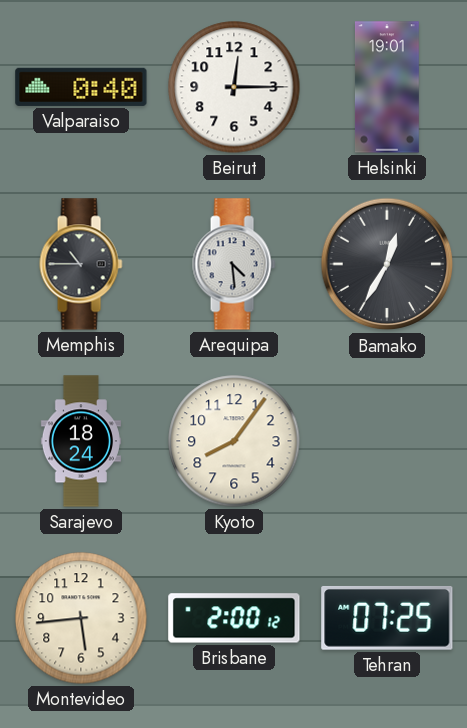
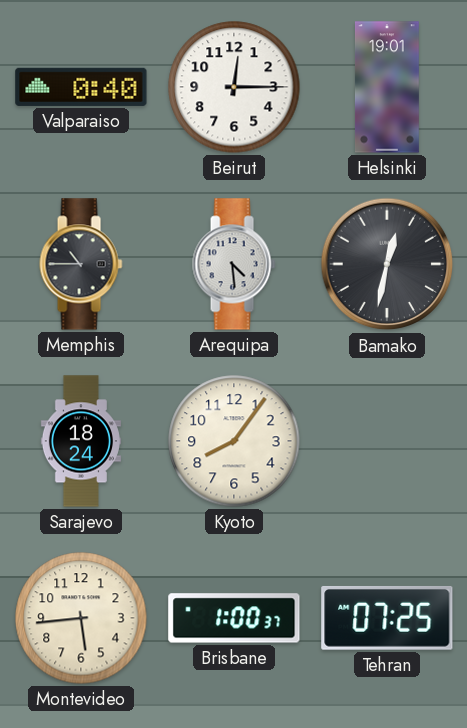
Bamako: 12:35 -> 12:32
Brisbane: 2:00 -> 1:00
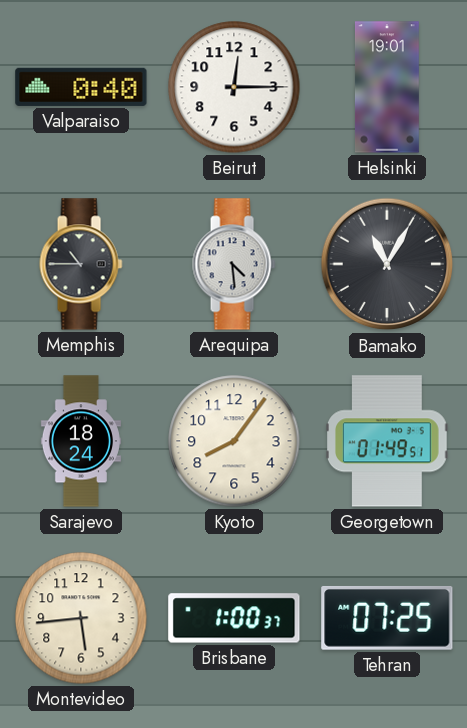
Bamako: 12:32 -> 11:05
Georgetown: none -> 01:49
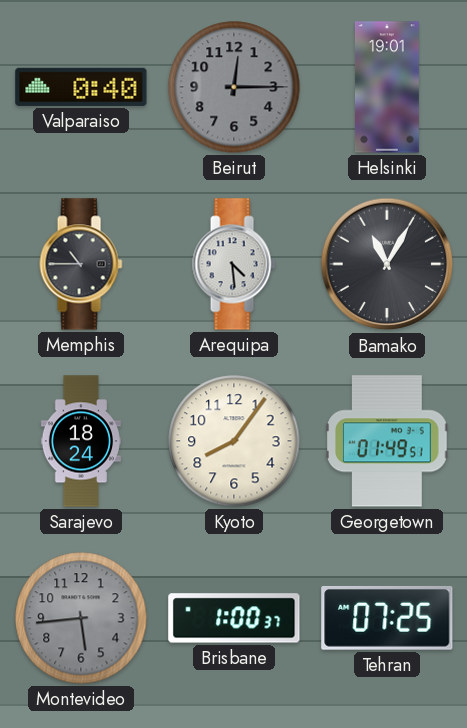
Beirut dial: white -> grey
Montevideo dial: cream -> grey
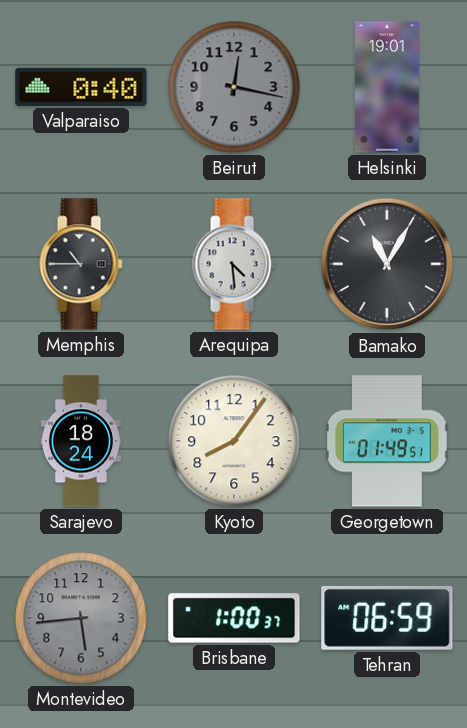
Beirut: 12:15 -> 12:17
Tehran: 07:25 -> 06:59
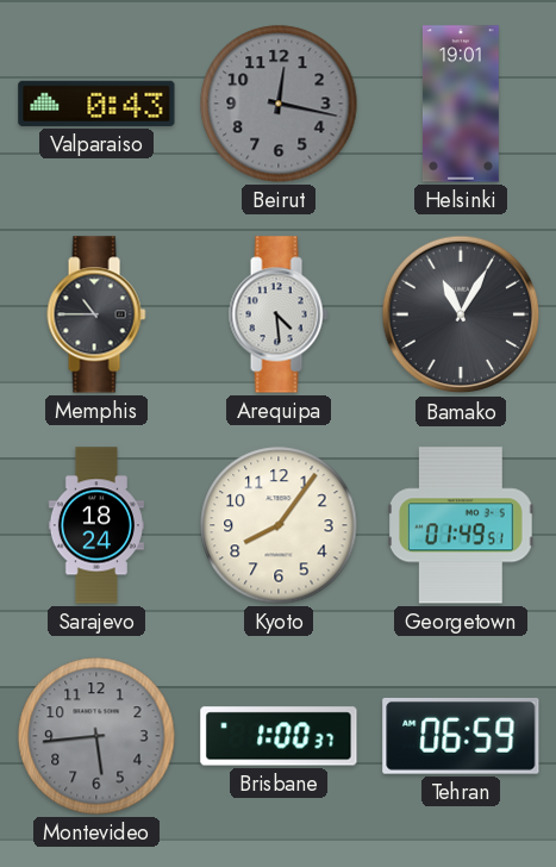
Valparaiso: 0:40 -> 0:43
